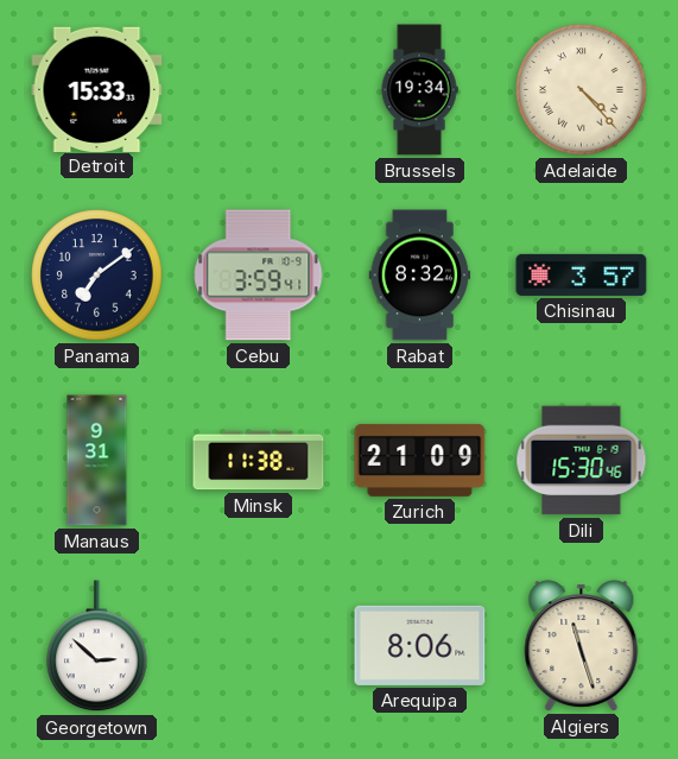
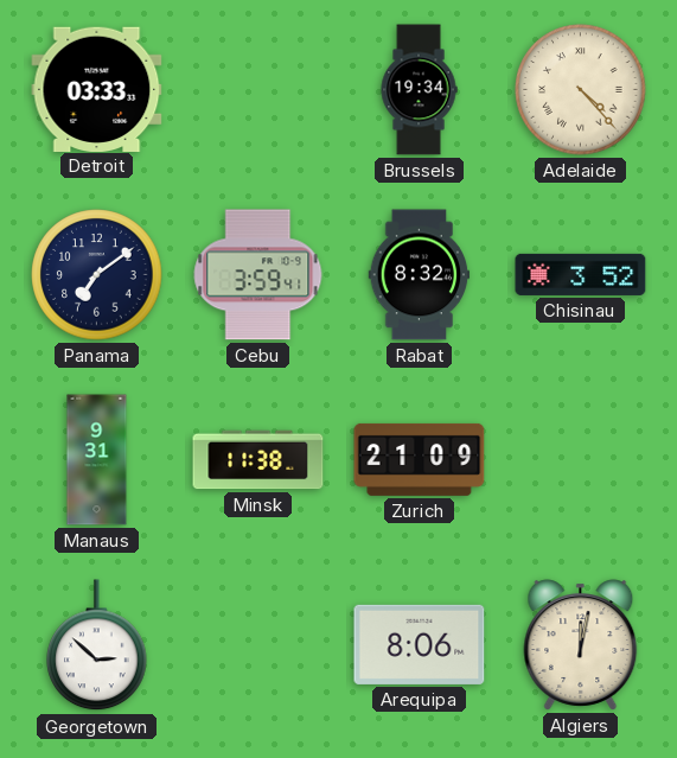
Detroit: 15:33 -> 03:33
Chisinau: 3:57 -> 3:52
Dili: 15:30 -> none
Algiers: 11:27 -> 12:02
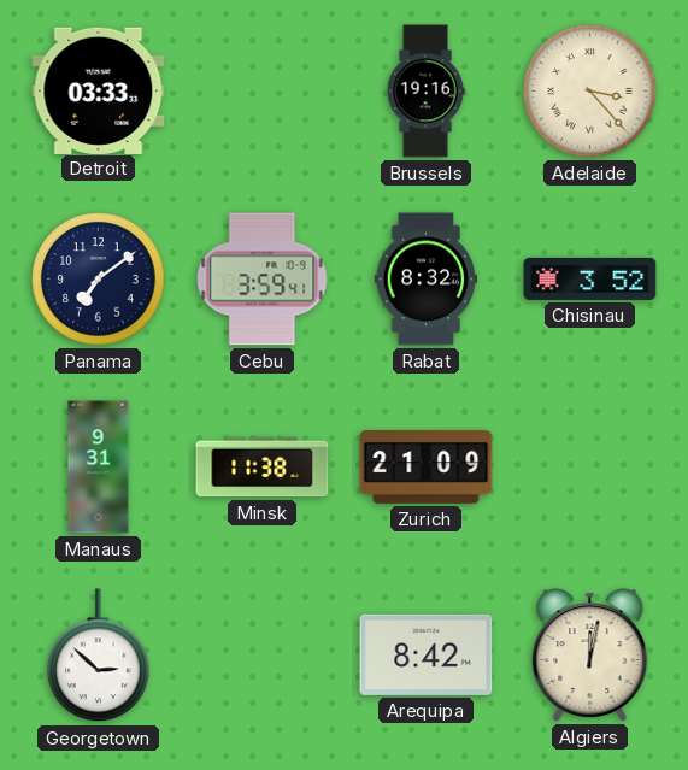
Brussels: 19:34 -> 19:16
Adelaide: 4:23 -> 3:23
Arequipa: 8:06 -> 8:42
